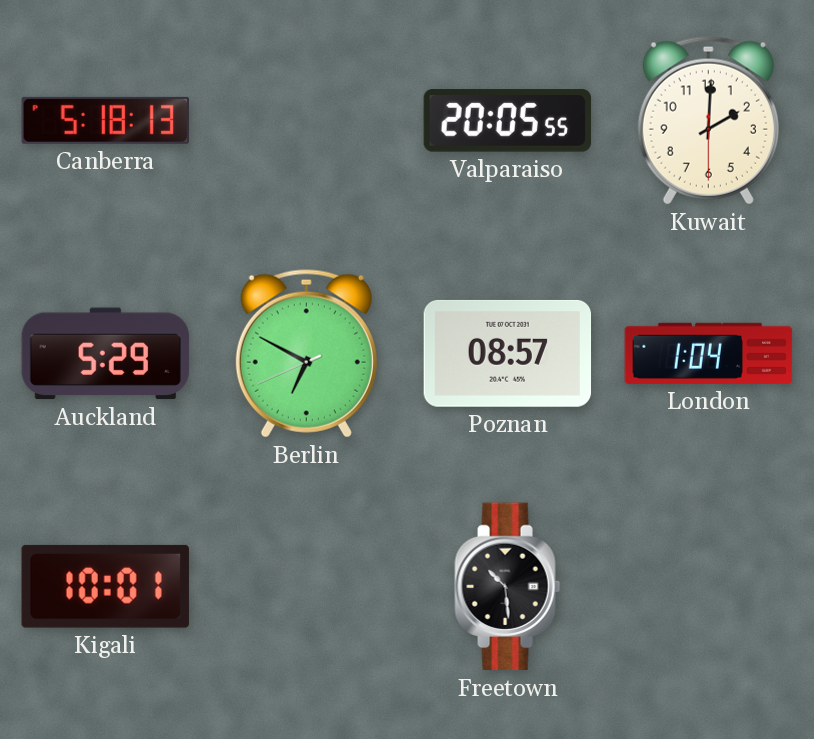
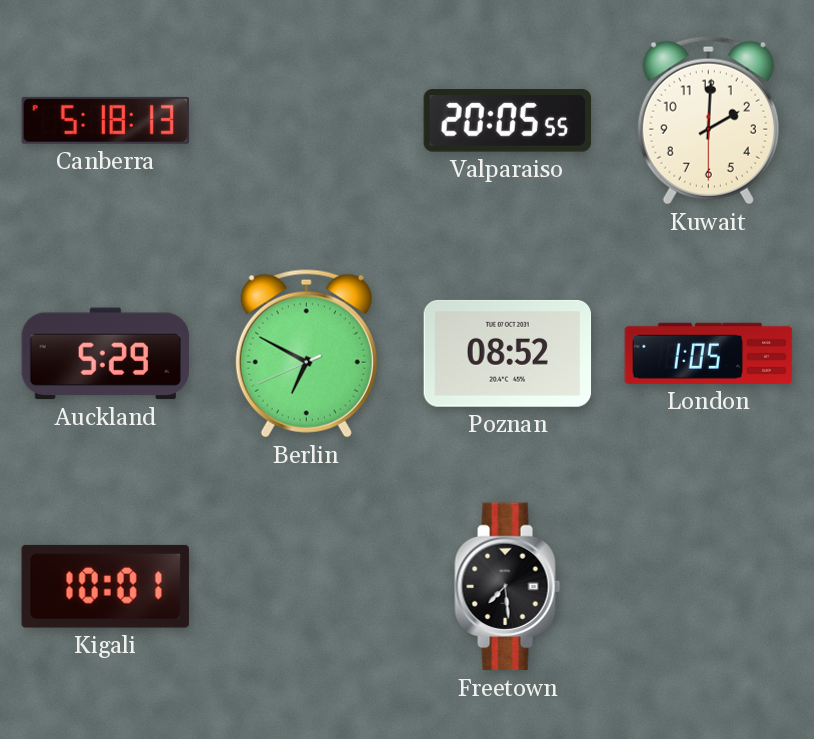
Poznan: 08:57 -> 08:52
London: 1:04 -> 1:05
Freetown: 10:29 -> 7:29
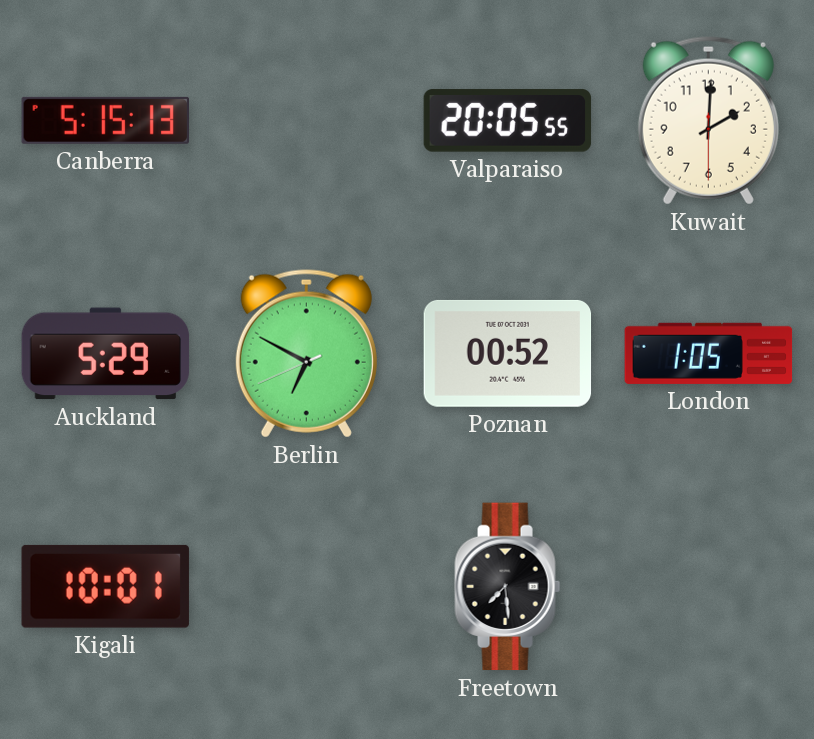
Canberra: 5:18 -> 5:15
Poznan: 08:52 -> 00:52
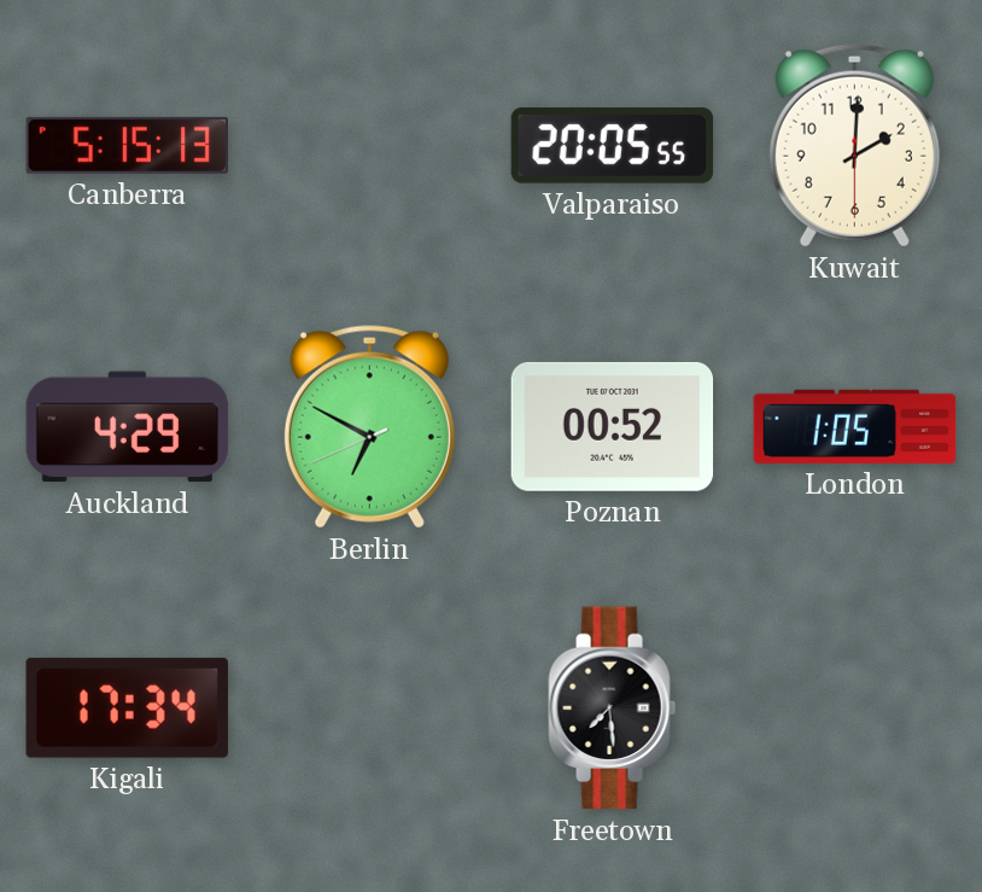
Auckland: 5:29 -> 4:29
Kigali: 10:01 -> 17:34
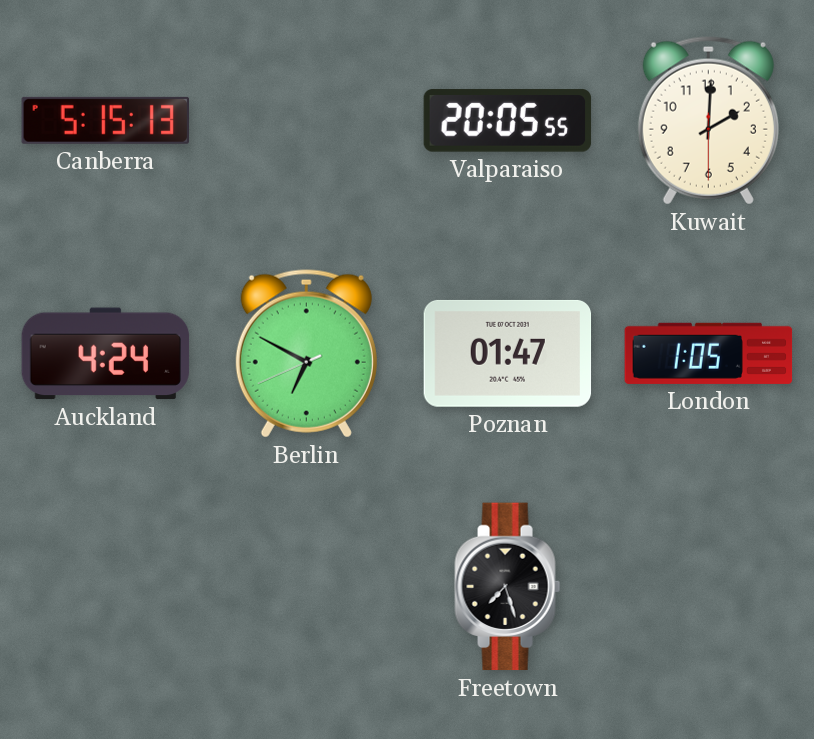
Auckland: 4:29 -> 4:24
Poznan: 00:52 -> 01:47
Kigali: 17:34 -> none
Freetown: 7:29 -> 7:27
